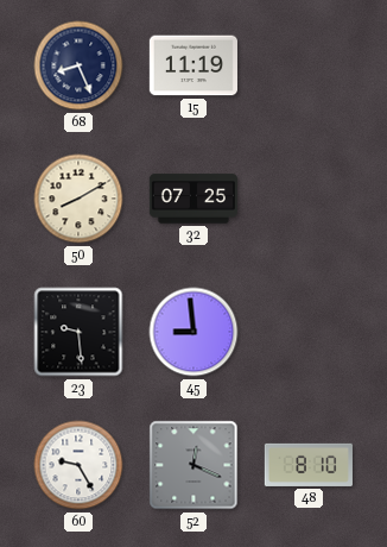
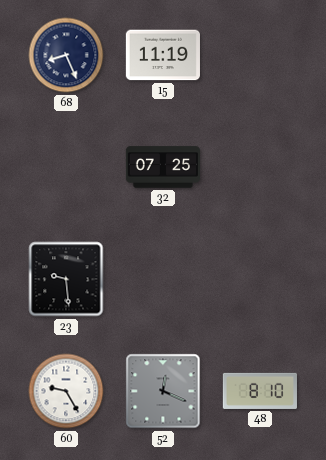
50: 8:10 -> none
45: 8:59 -> none
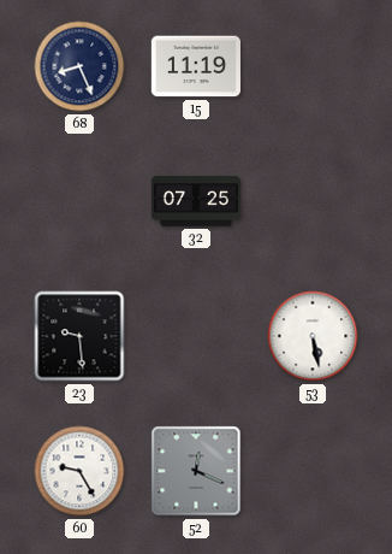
53: none -> 5:28
48: 8:10 -> none
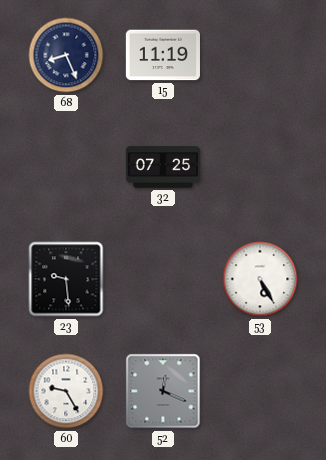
53: 5:28 -> 5:25
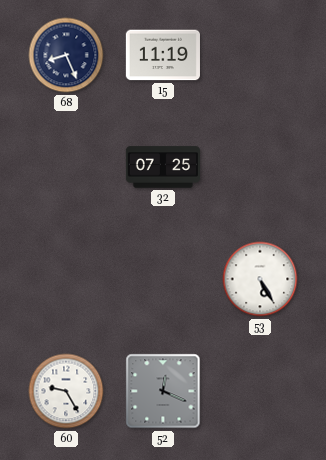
23: 9:29 -> none
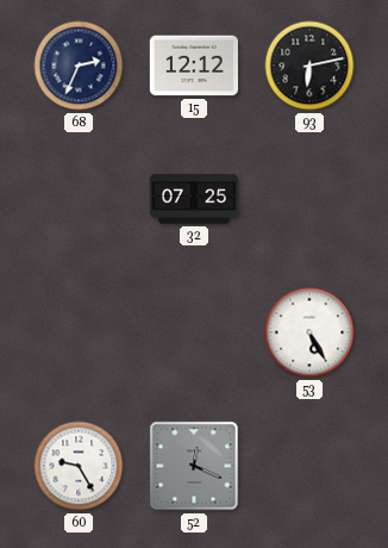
68: 8:26 -> 2:34
15: 11:19 -> 12:12
93: none -> 6:13
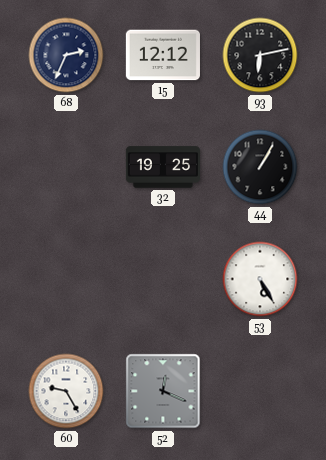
32: 07:25 -> 19:25
44: none -> 1:05
